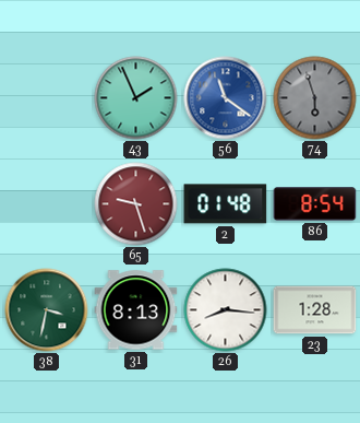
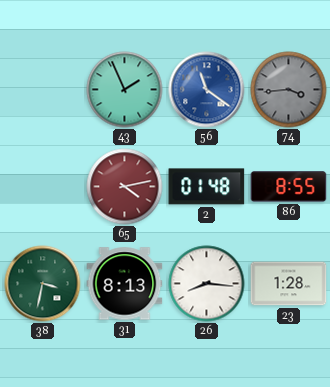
74: 5:57 -> 3:44
65: 9:27 -> 4:13
86: 8:54 -> 8:55
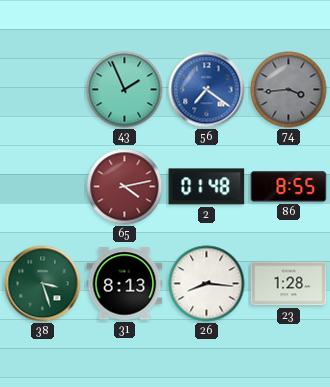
56: 11:21 -> 7:21
38: 3:32 -> 3:27
